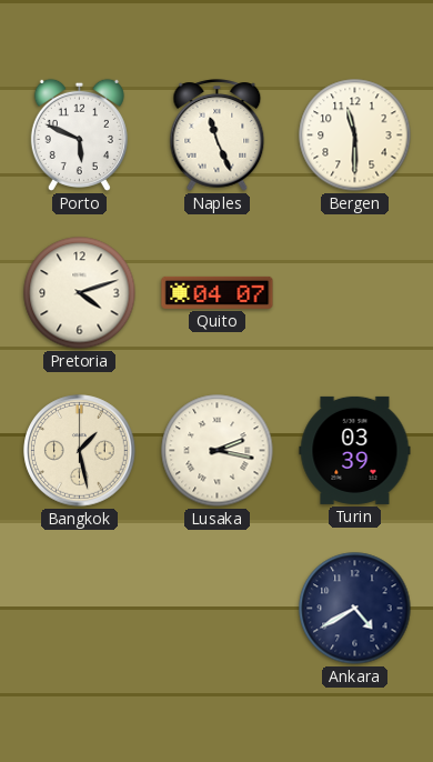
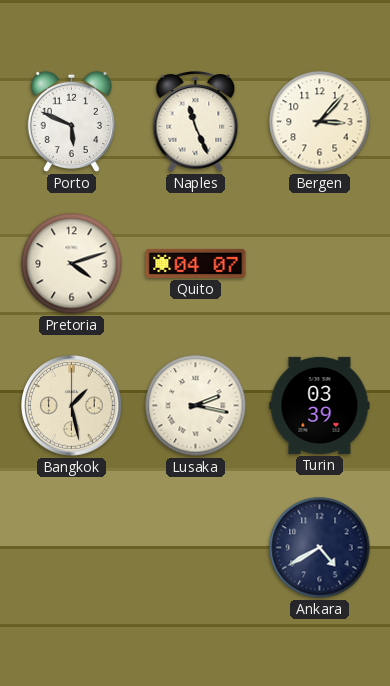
Bergen: 11:30 -> 3:07
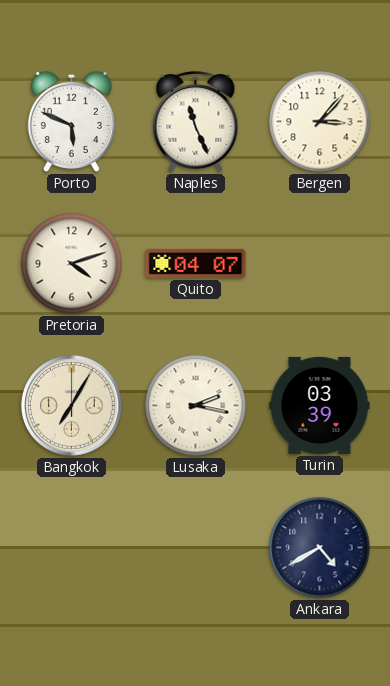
Bangkok: 1:28 -> 7:05
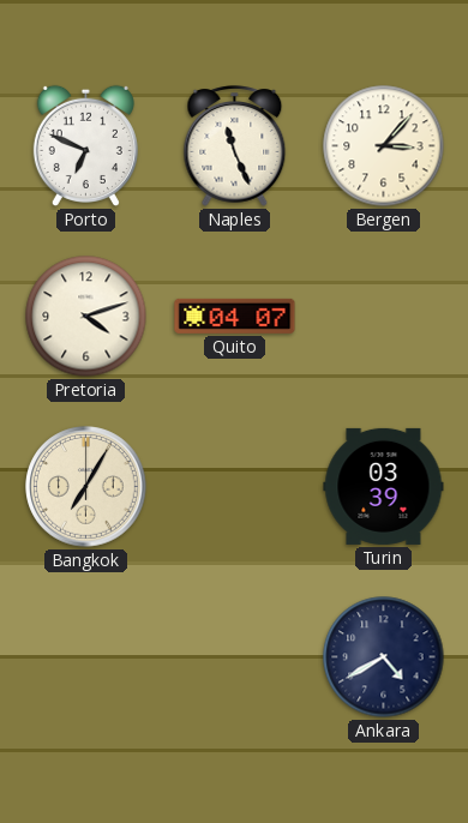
Porto: 5:49 -> 6:49
Lusaka: 2:17 -> none
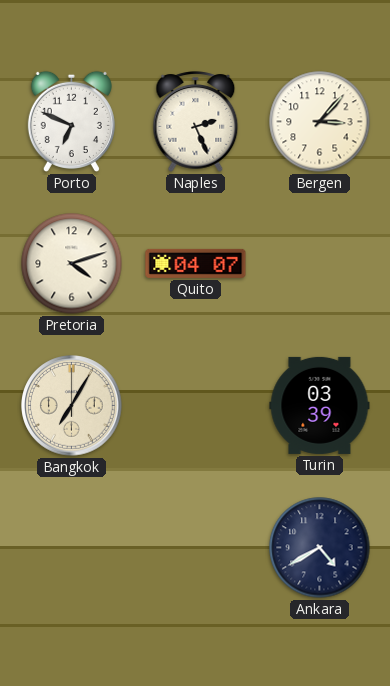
Naples: 11:26 -> 2:26
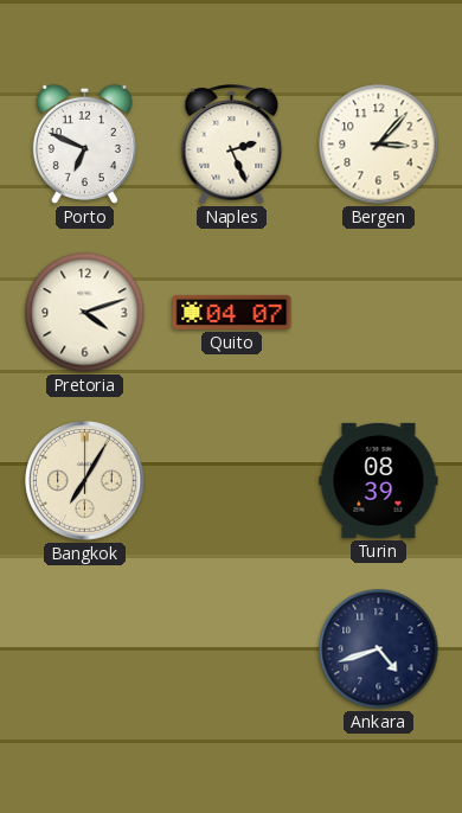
Turin: 03:39 -> 08:39
Ankara: 4:40 -> 4:42
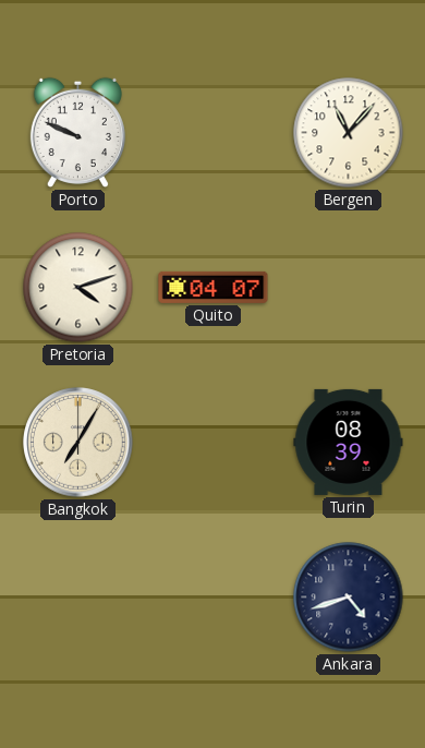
Porto: 6:49 -> 9:49
Naples: 2:26 -> none
Bergen: 3:07 -> 11:07
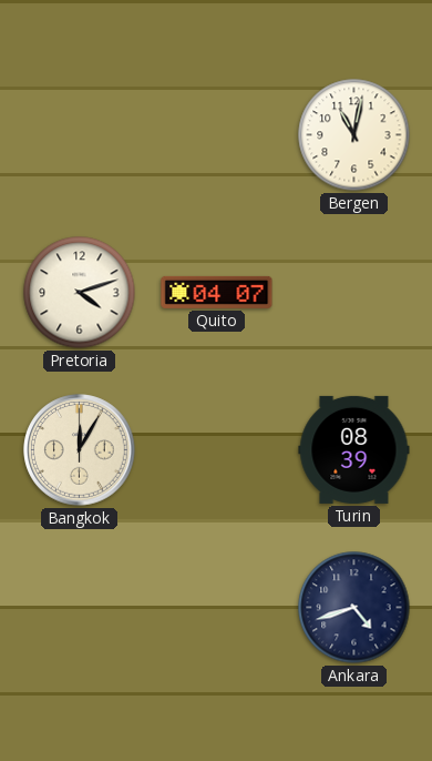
Porto: 9:49 -> none
Bergen: 11:07 -> 11:02
Bangkok: 7:05 -> 12:05
